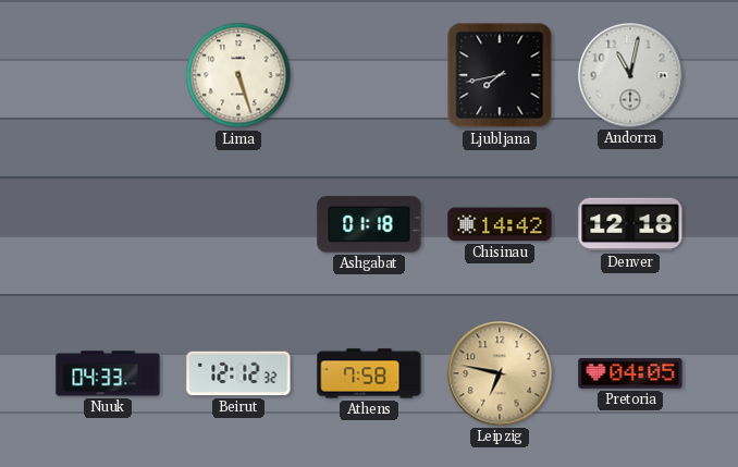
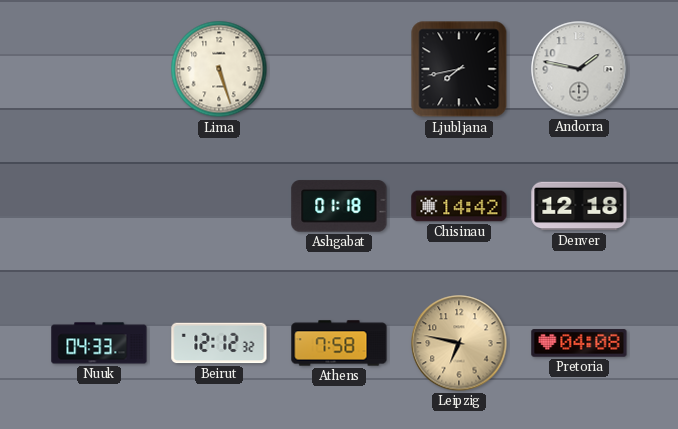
Andorra: 11:02 -> 1:47
Pretoria: 04:05 -> 04:08
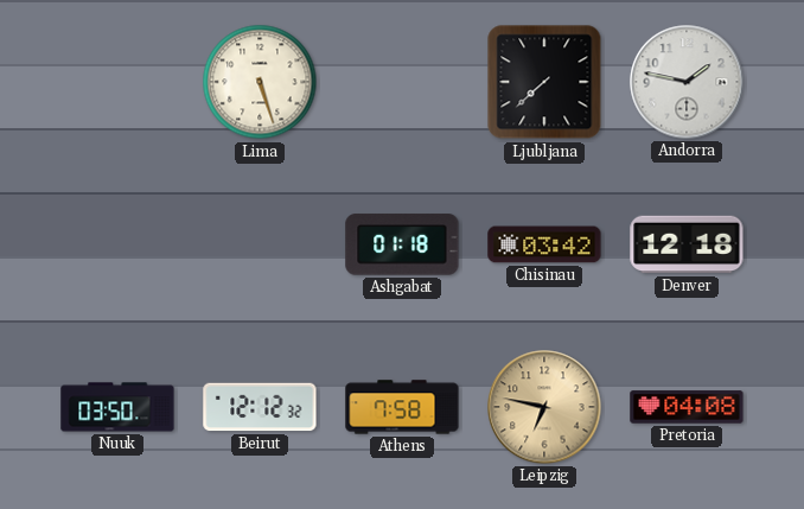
Ljubljana: 7:43 -> 7:38
Chisinau: 14:42 -> 03:42
Nuuk: 04:33 -> 03:50
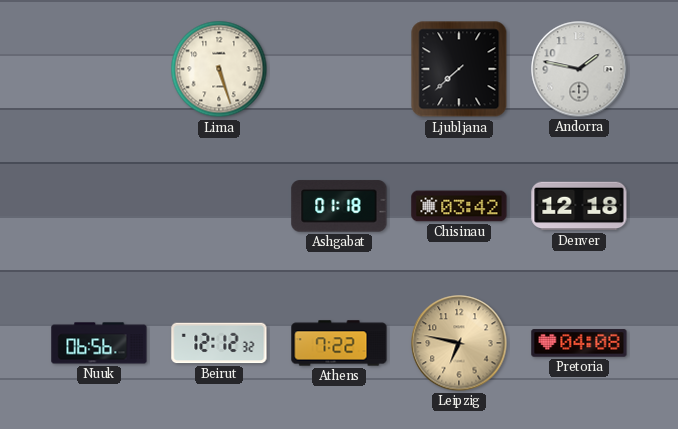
Nuuk: 03:50 -> 06:56
Athens: 7:58 -> 7:22
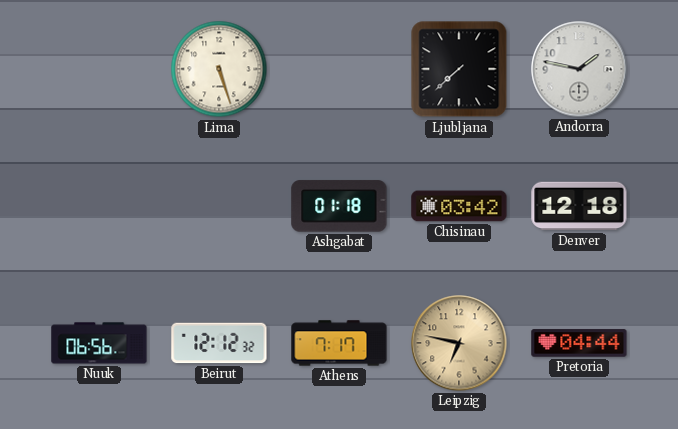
Athens: 7:22 -> 7:17
Pretoria: 04:08 -> 04:44
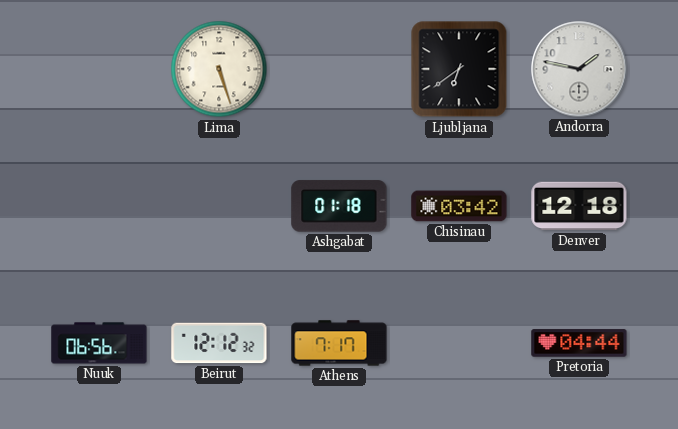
Ljubljana: 7:38 -> 6:39
Leipzig: 6:47 -> none
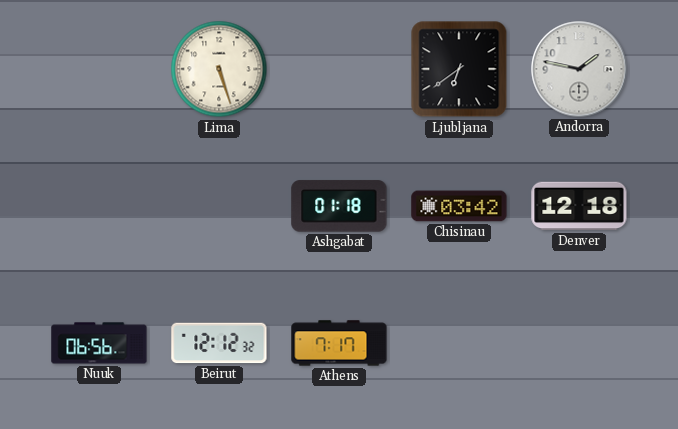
Pretoria: 04:44 -> none
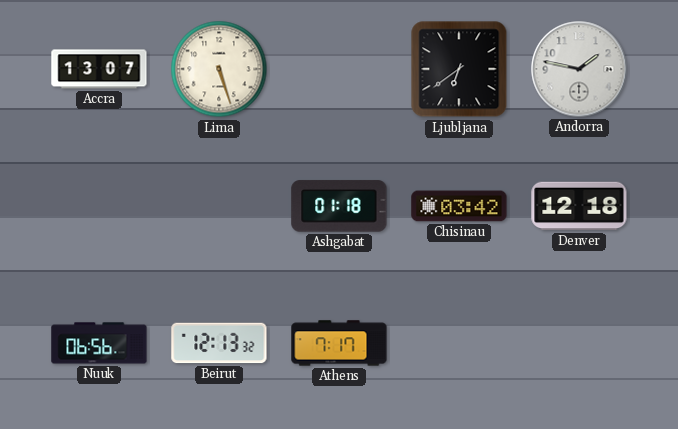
Accra: none -> 13:07
Beirut: 12:12 -> 12:13
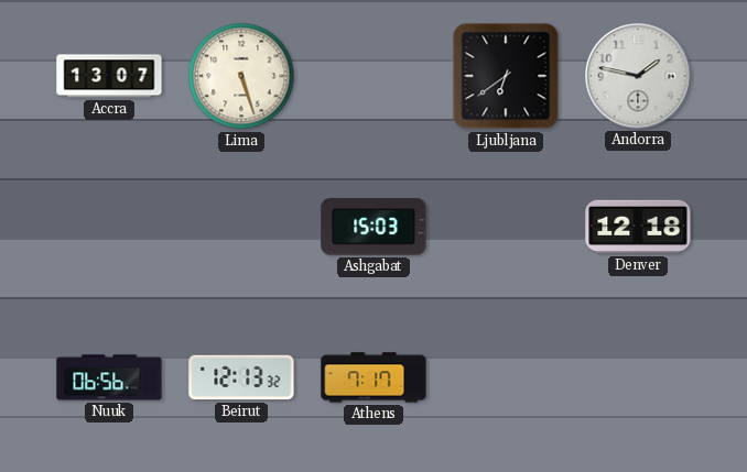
Ashgabat: 01:18 -> 15:03
Chisinau: 03:42 -> none
